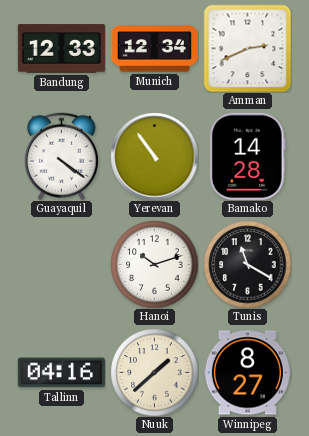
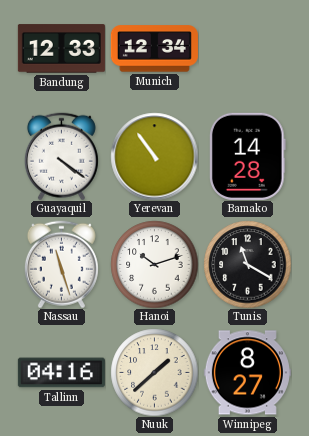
Amman: 2:41 -> none
Nassau: none -> 11:27
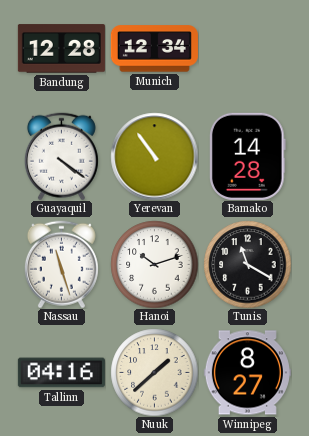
Bandung: 12:33 -> 12:28
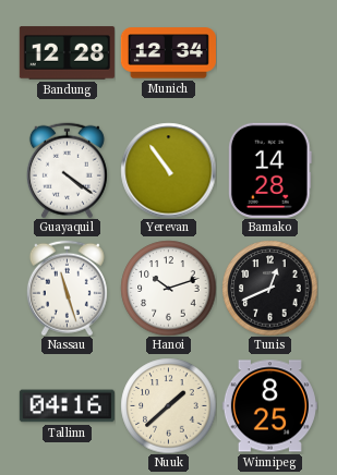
Tunis: 11:20 -> 12:41
Winnipeg: 8:27 -> 8:25
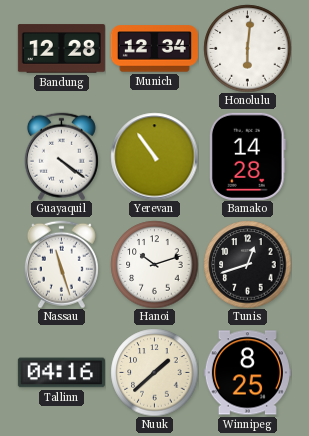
Honolulu: none -> 6:01
Tunis: 12:41 -> 12:42
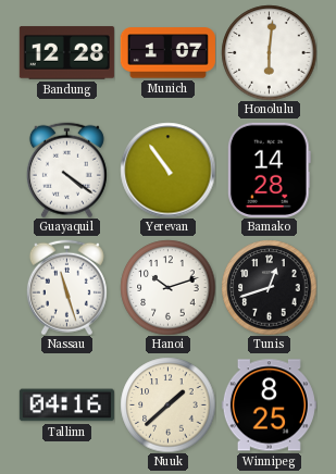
Munich: 12:34 -> 1:07
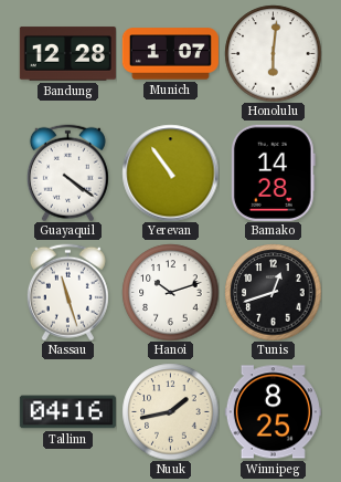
Nuuk: 1:38 -> 1:43
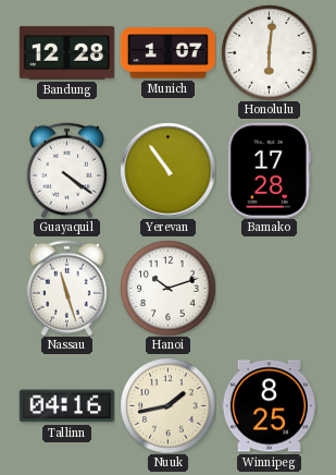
Bamako: 14:28 -> 17:28
Tunis: 12:42 -> none
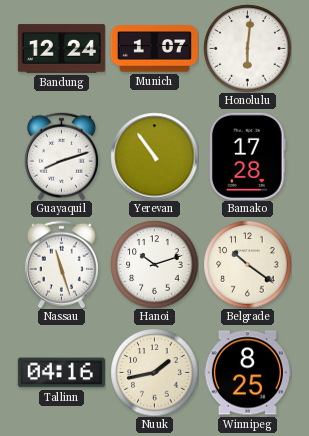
Bandung: 12:28 -> 12:24
Guayaquil: 4:21 -> 8:12
Belgrade: none -> 10:21
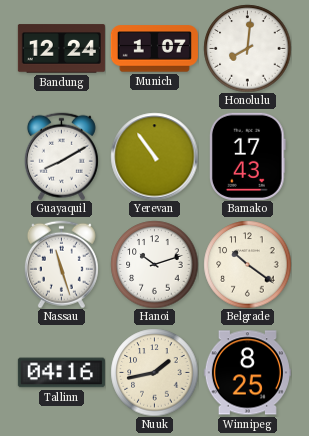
Honolulu: 6:01 -> 8:01
Guayaquil: 8:12 -> 8:10
Bamako: 17:28 -> 17:43
